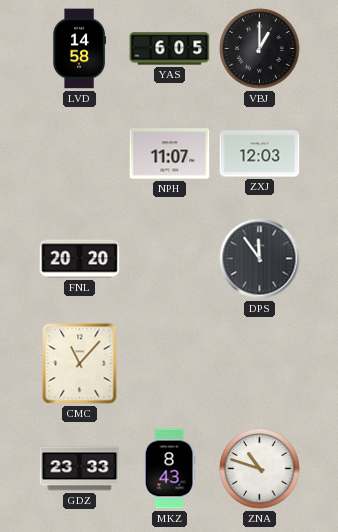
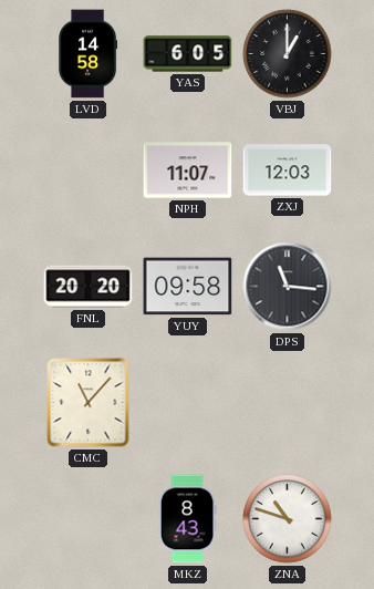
YUY: none -> 09:58
DPS: 11:54 -> 11:16
GDZ: 23:33 -> none
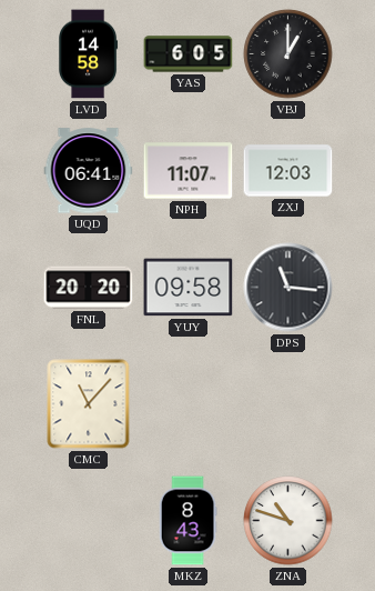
UQD: none -> 06:41
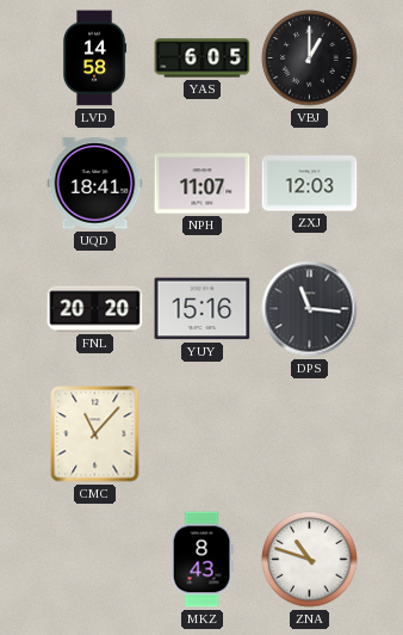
UQD: 06:41 -> 18:41
YUY: 09:58 -> 15:16
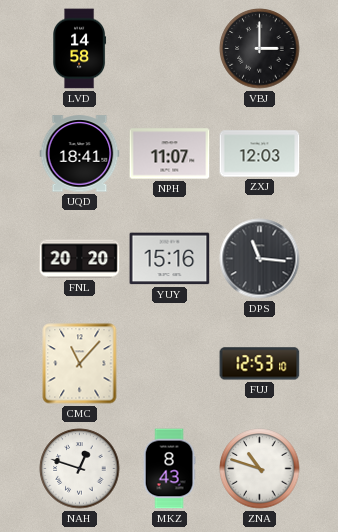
YAS: 6:05 -> none
VBJ: 1:00 -> 3:00
FUJ: none -> 12:53
NAH: none -> 12:48
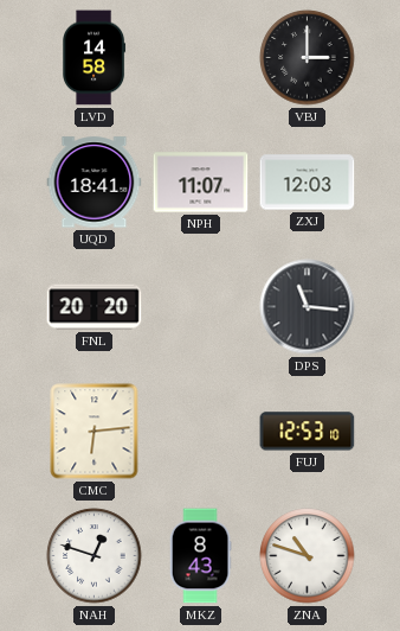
YUY: 15:16 -> none
CMC: 11:07 -> 6:14
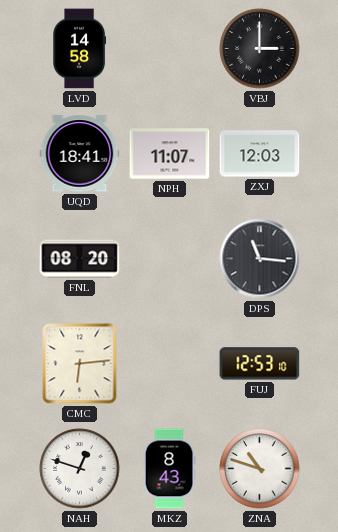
FNL: 20:20 -> 08:20
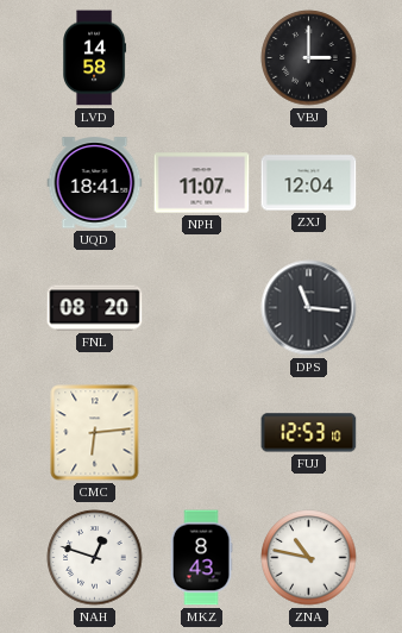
ZXJ: 12:03 -> 12:04
ZNA: 10:48 -> 10:47
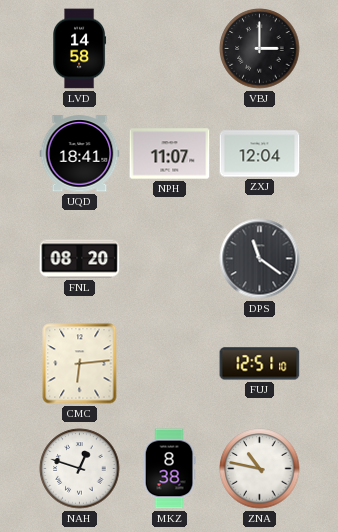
DPS: 11:16 -> 11:21
FUJ: 12:53 -> 12:51
MKZ: 8:43 -> 8:38
